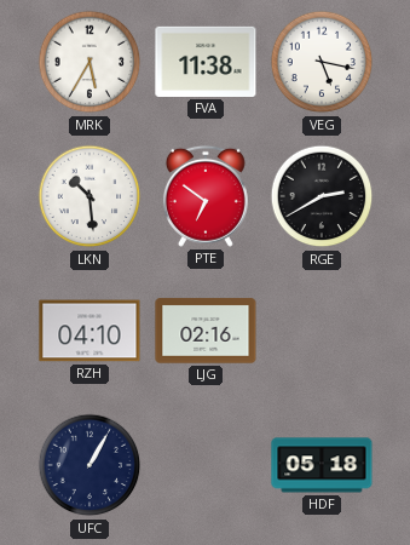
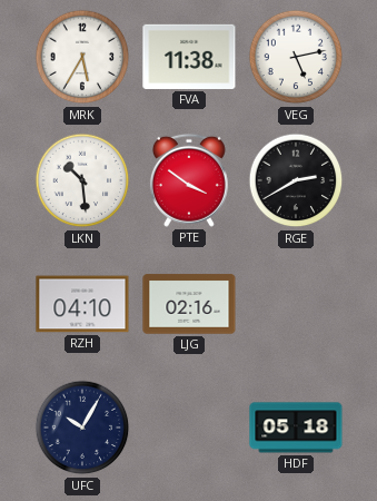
VEG: 5:17 -> 5:13
PTE: 6:51 -> 3:51
UFC: 1:05 -> 10:05
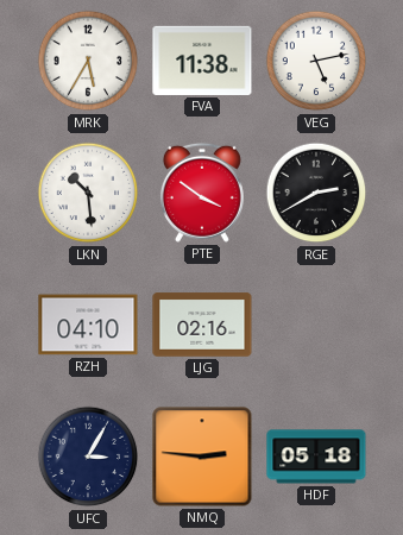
UFC: 10:05 -> 3:05
NMQ: none -> 2:46
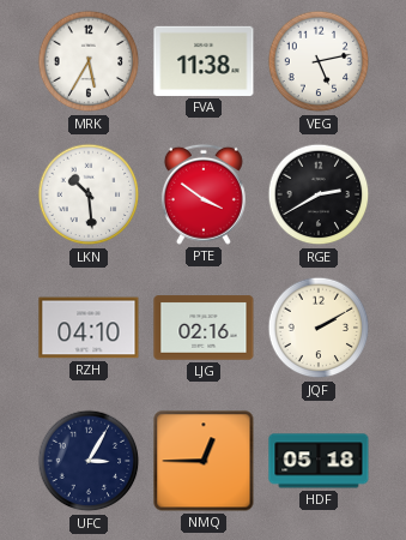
JQF: none -> 2:10
NMQ: 2:46 -> 12:45
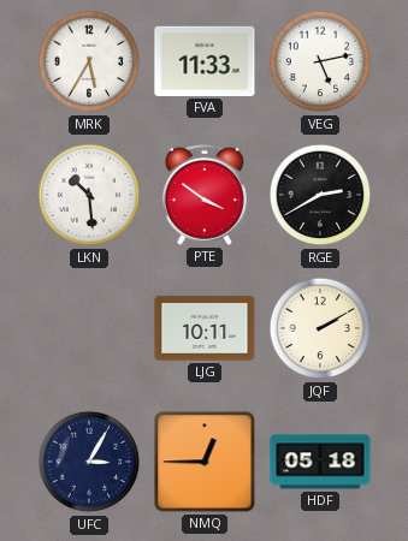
FVA: 11:38 -> 11:33
RZH: 04:10 -> none
LJG: 02:16 -> 10:11
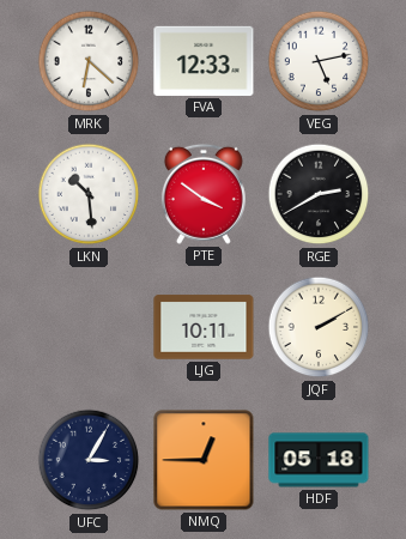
MRK: 5:35 -> 6:22
FVA: 11:33 -> 12:33
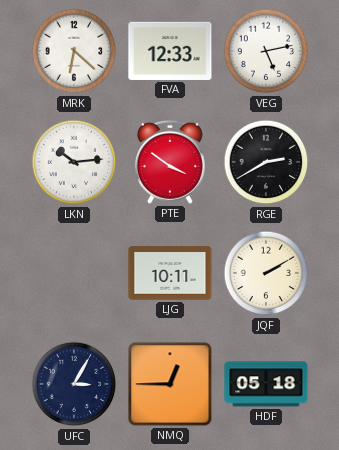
LKN: 10:29 -> 10:14
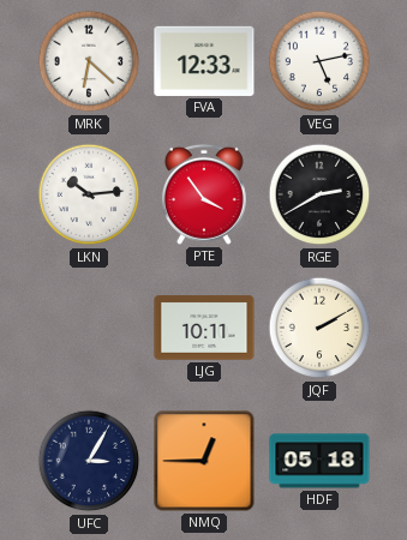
PTE: 3:51 -> 3:54
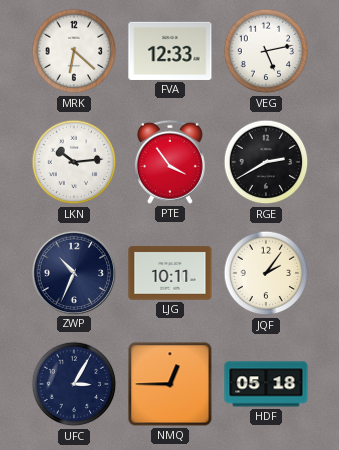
ZWP: none -> 10:34
JQF: 2:10 -> 2:06
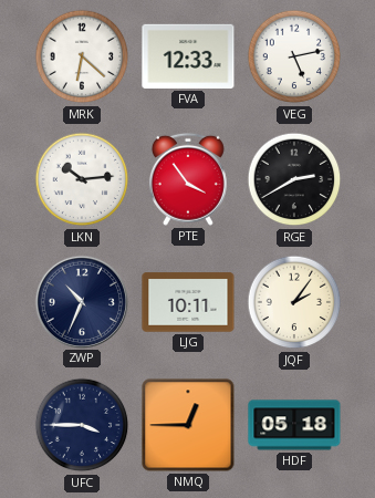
UFC: 3:05 -> 3:45
